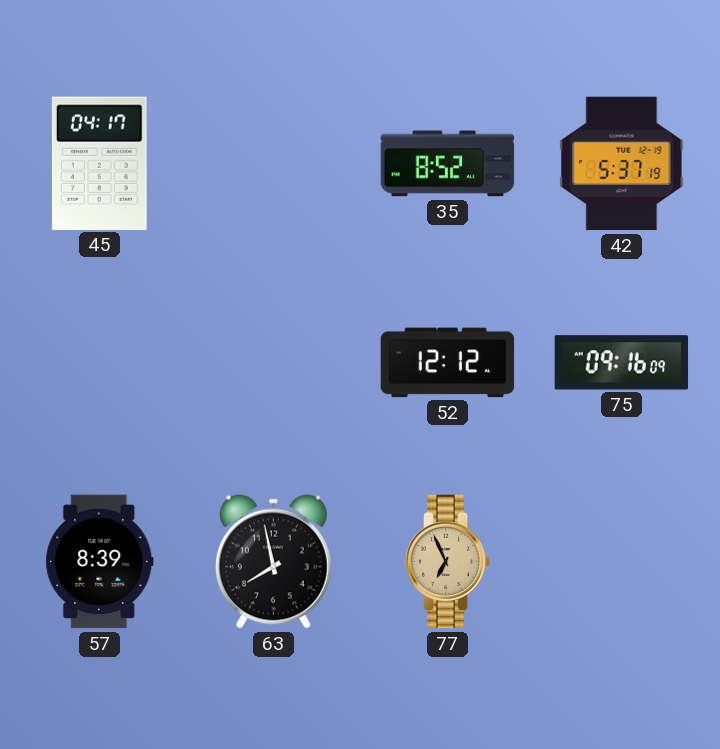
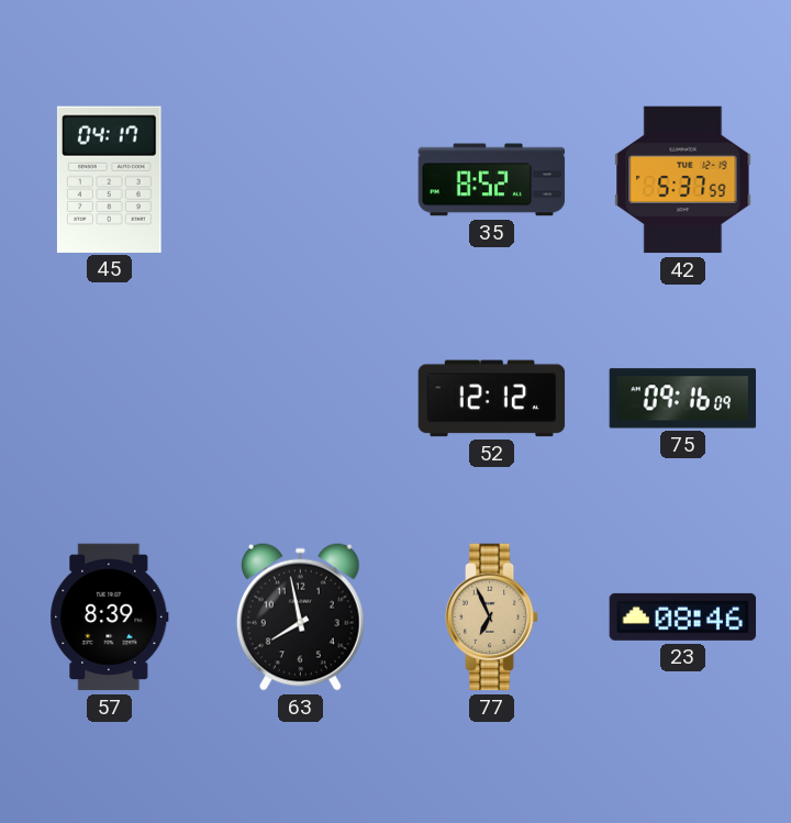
42: 5:37:19 -> 5:37:59
23: none -> 08:46
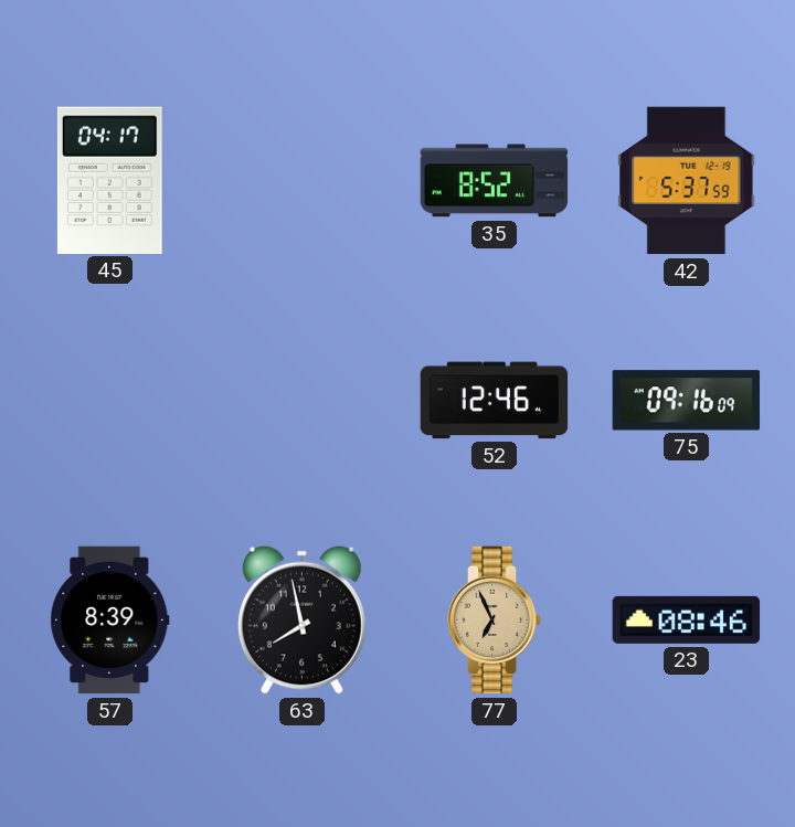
52: 12:12 -> 12:46
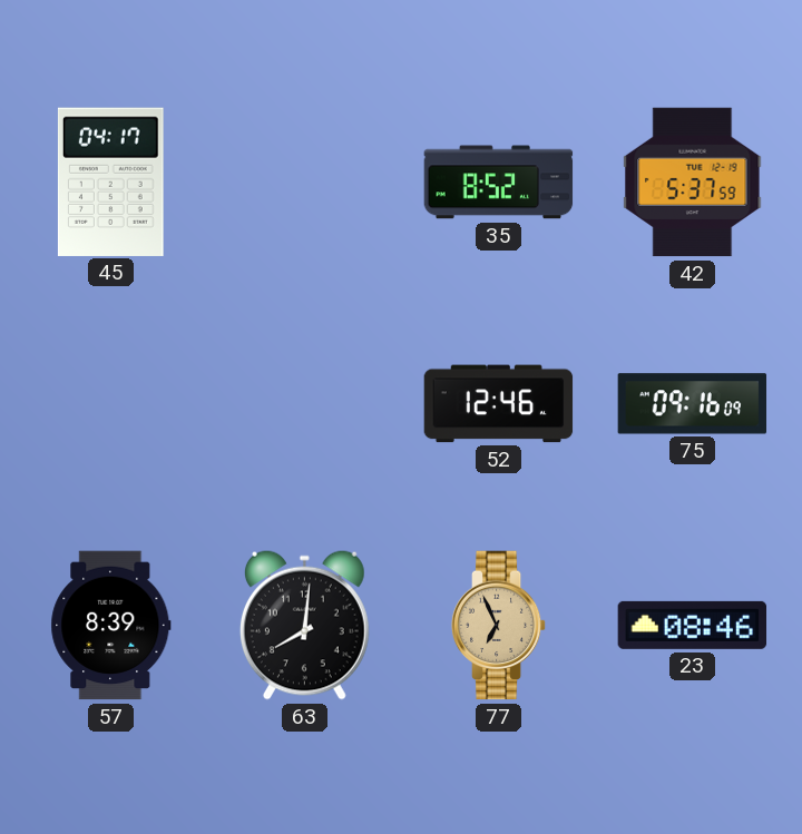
63: 7:58 -> 8:01
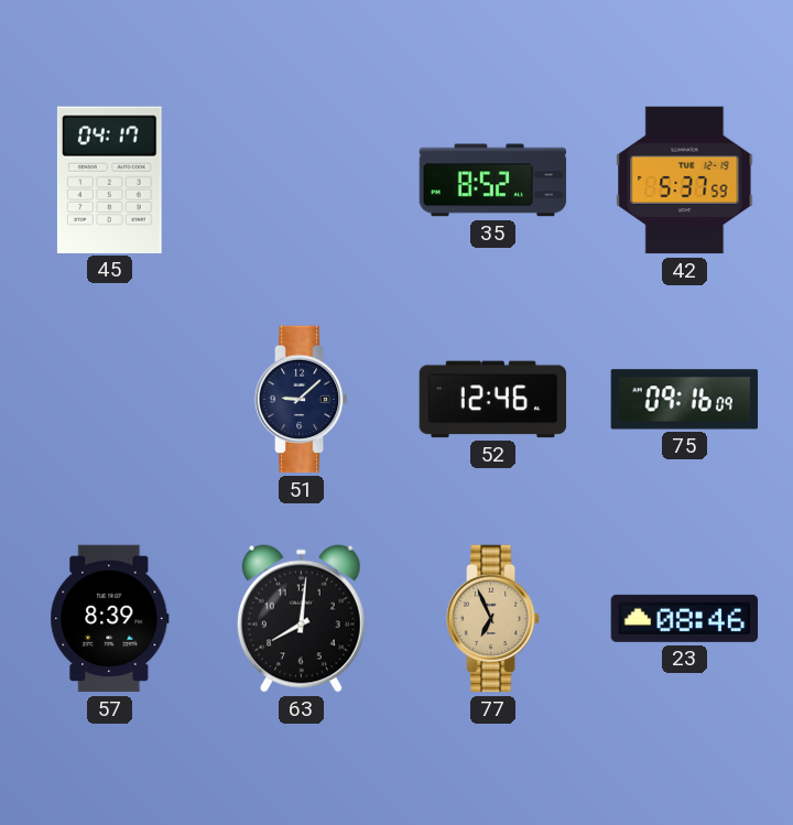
51: none -> 9:08
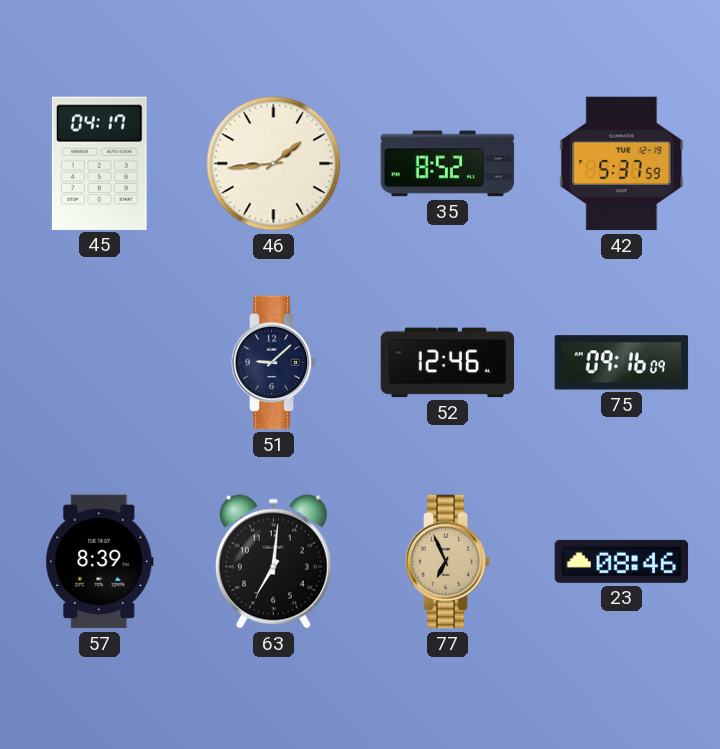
46: none -> 1:44
63: 8:01 -> 7:01
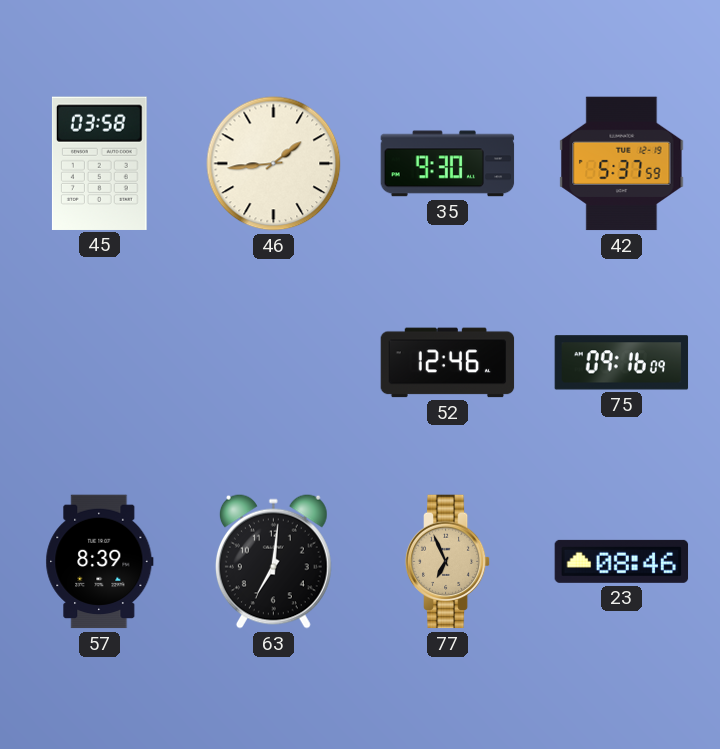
45: 04:17 -> 03:58
35: 8:52 -> 9:30
51: 9:08 -> none
